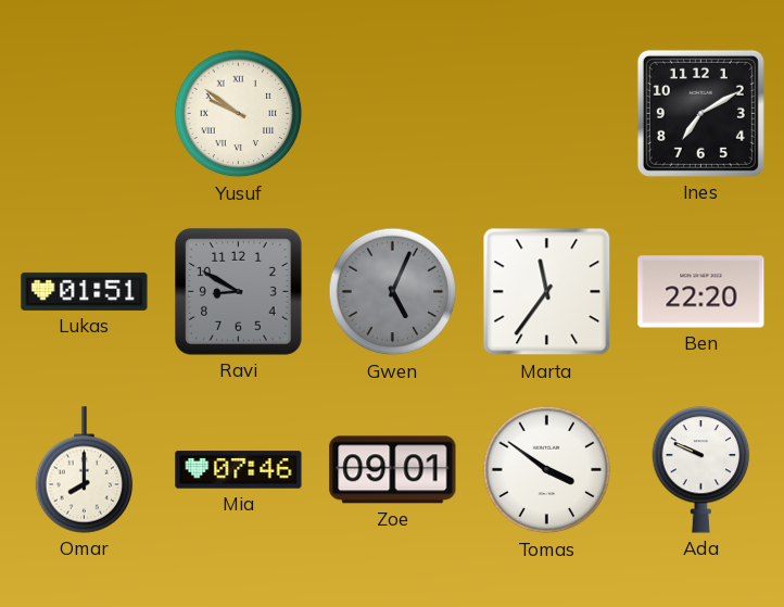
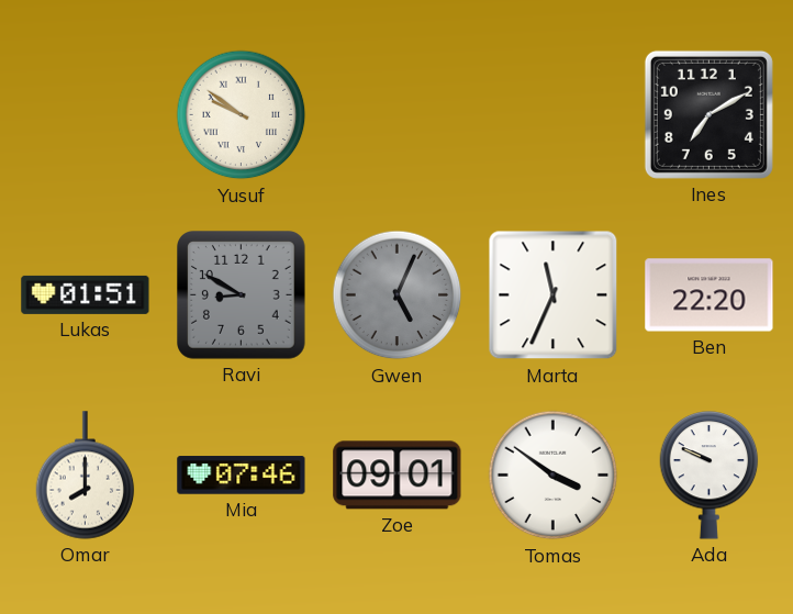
Marta: 11:36 -> 11:34
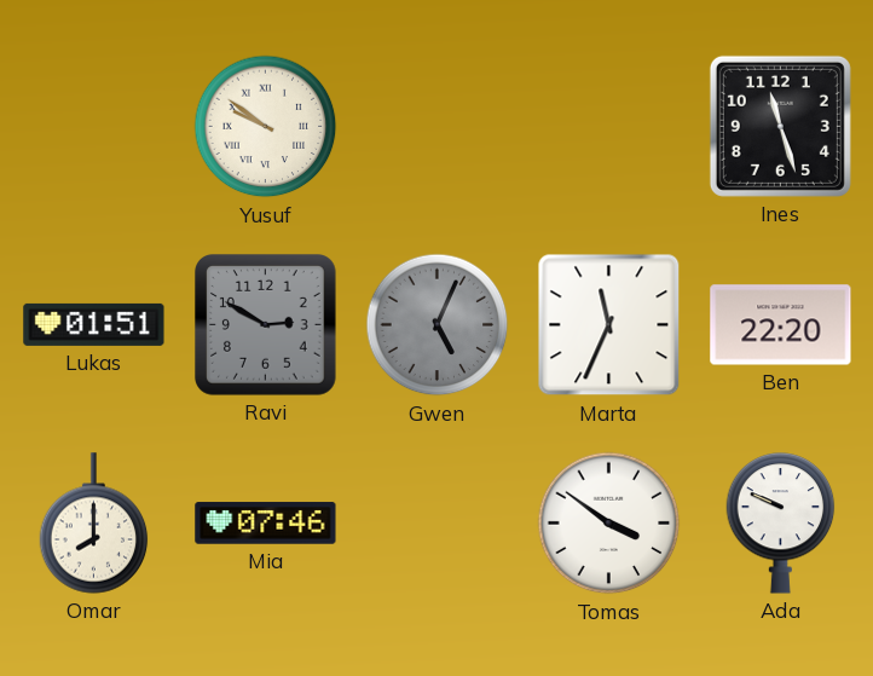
Ines: 7:10 -> 11:27
Ravi: 8:50 -> 2:50
Zoe: 09:01 -> none
